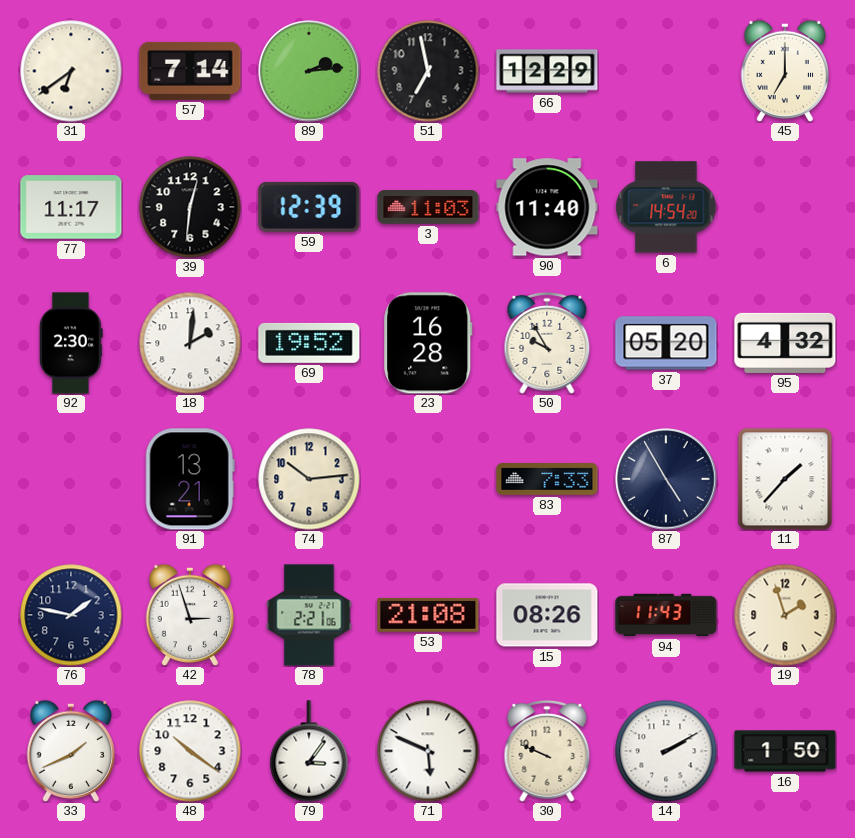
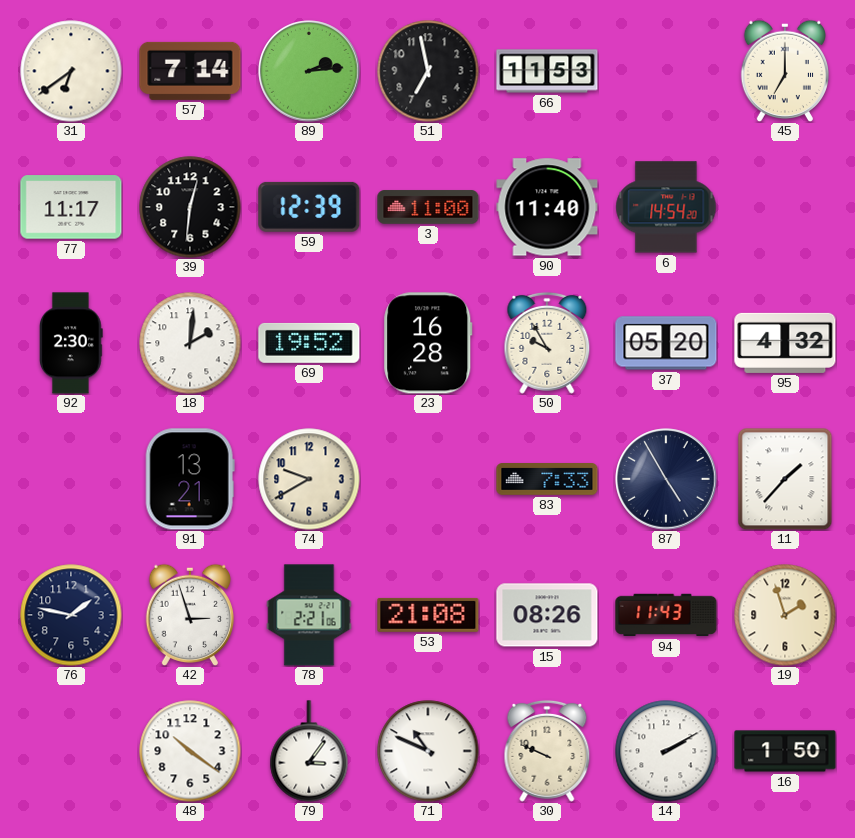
66: 12:29 -> 11:53
3: 11:03 -> 11:00
74: 10:14 -> 9:40
33: 1:41 -> none
71: 5:49 -> 10:49
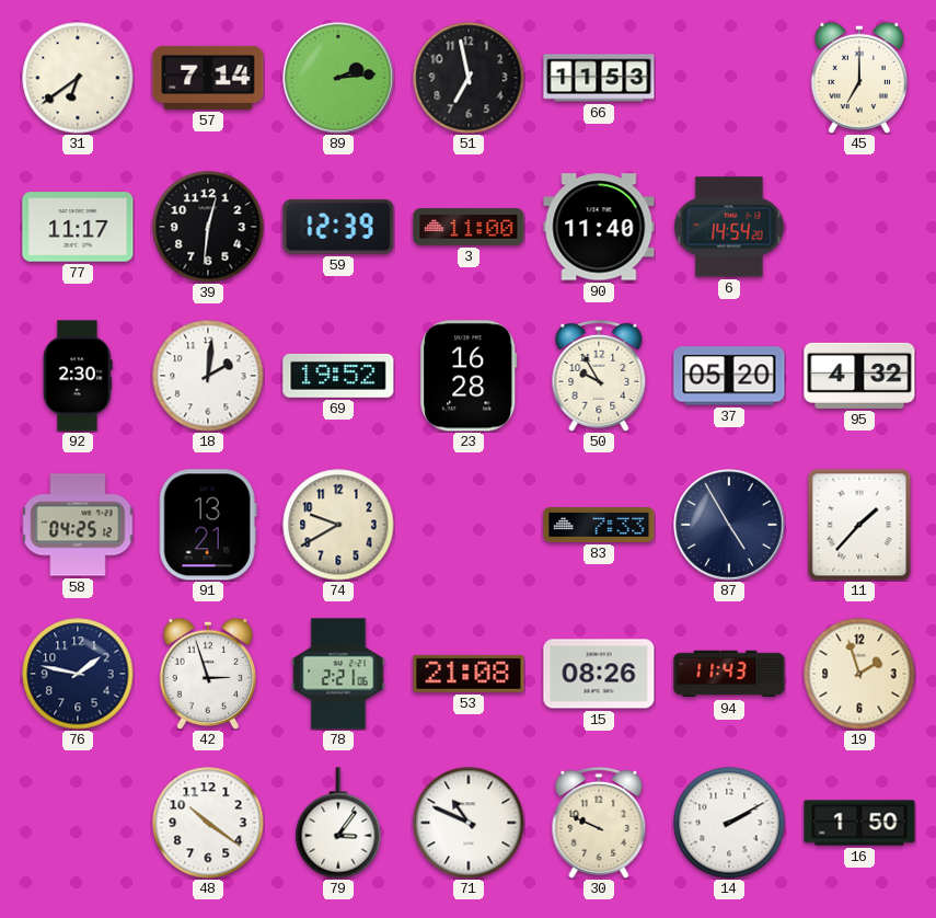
58: none -> 04:25
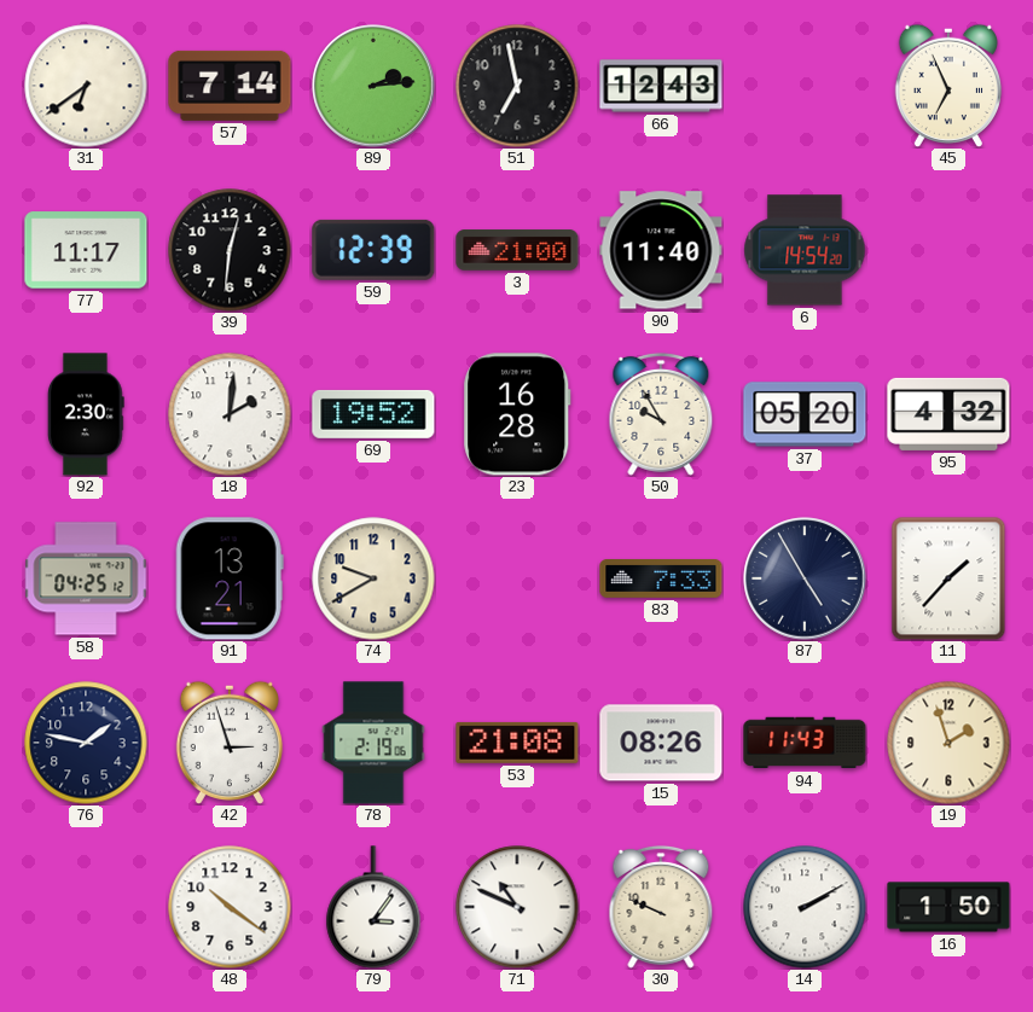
66: 11:53 -> 12:43
45: 7:00 -> 6:56
3: 11:00 -> 21:00
78: 2:21 -> 2:19
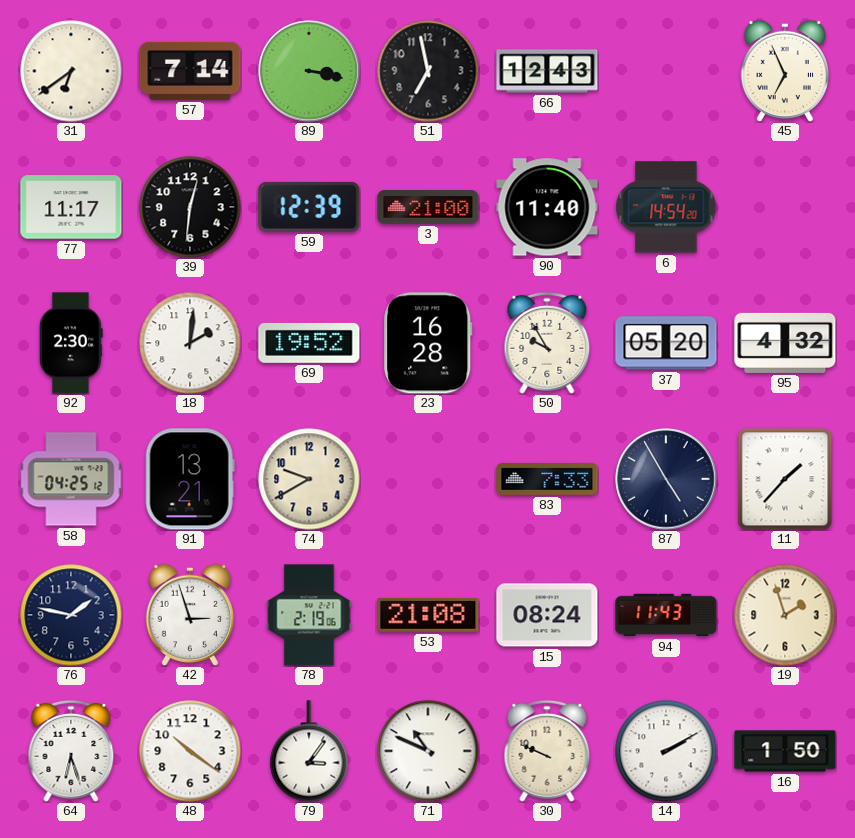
89: 2:14 -> 3:17
15: 08:26 -> 08:24
64: none -> 6:27
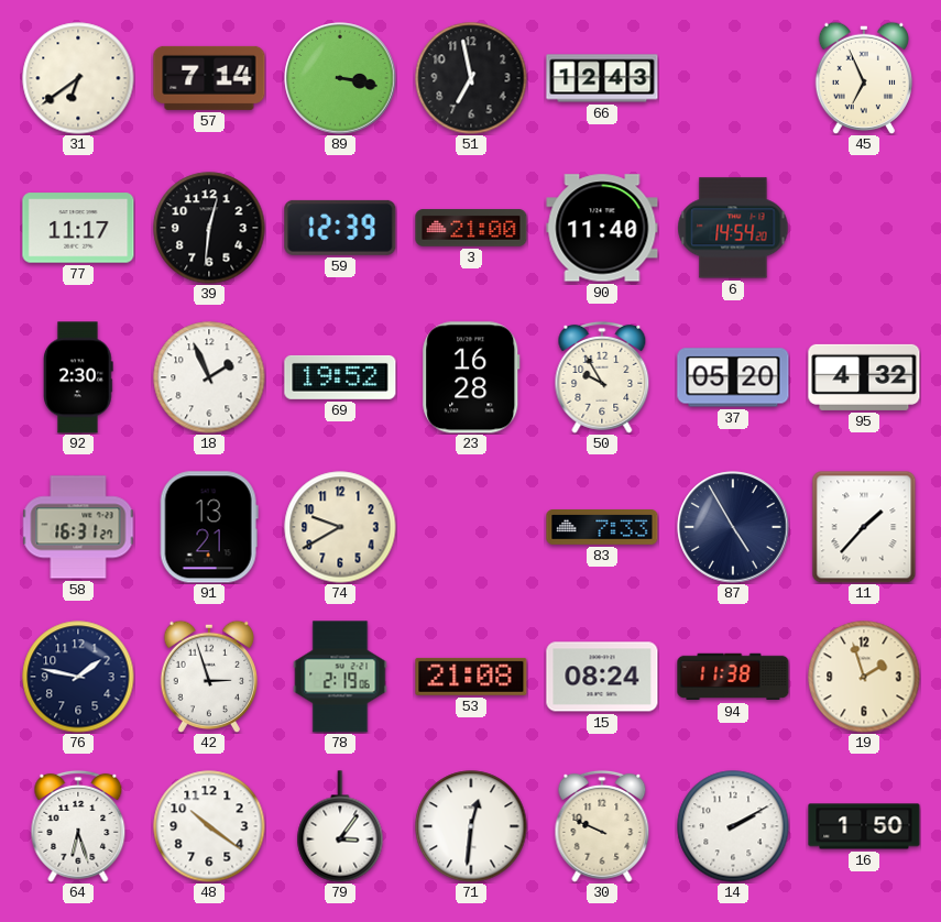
18: 2:01 -> 1:56
58: 04:25 -> 16:31
94: 11:43 -> 11:38
71: 10:49 -> 12:31
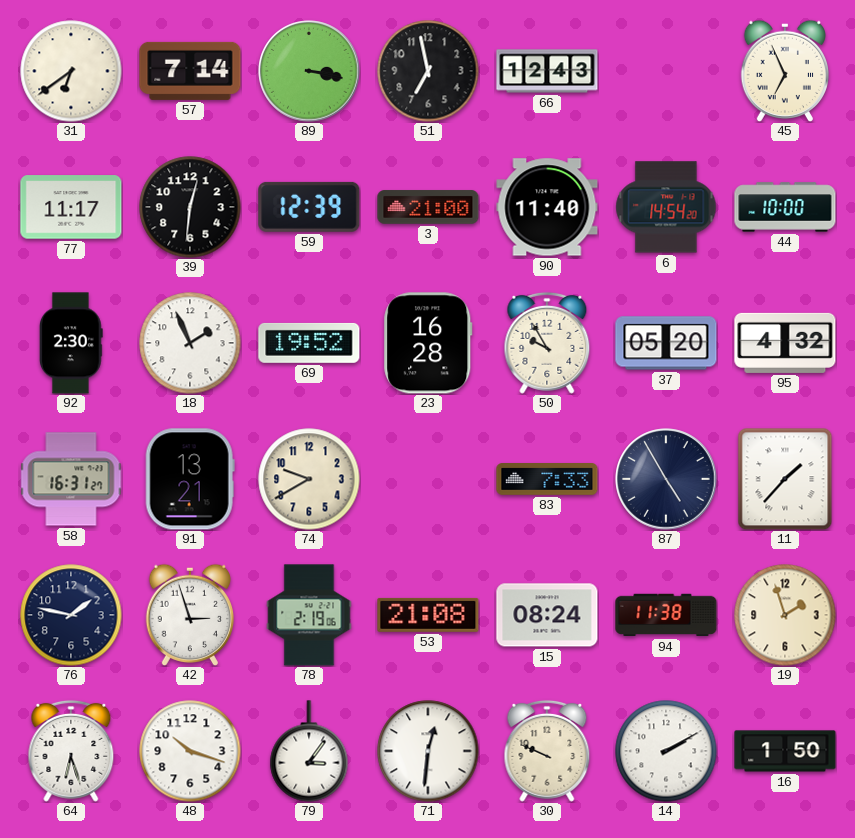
44: none -> 10:00
48: 10:21 -> 10:18
